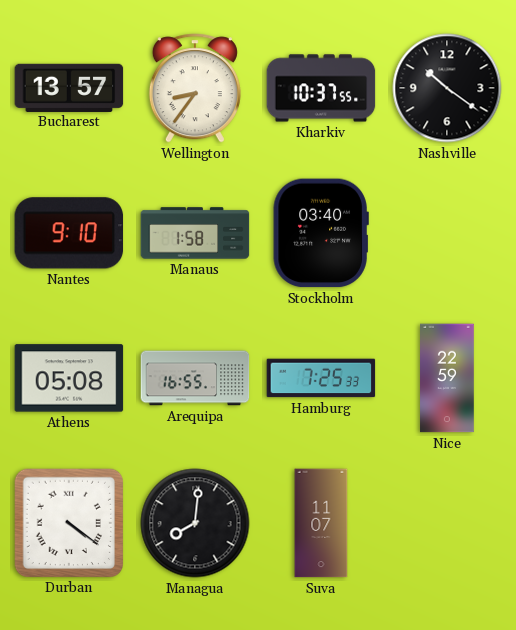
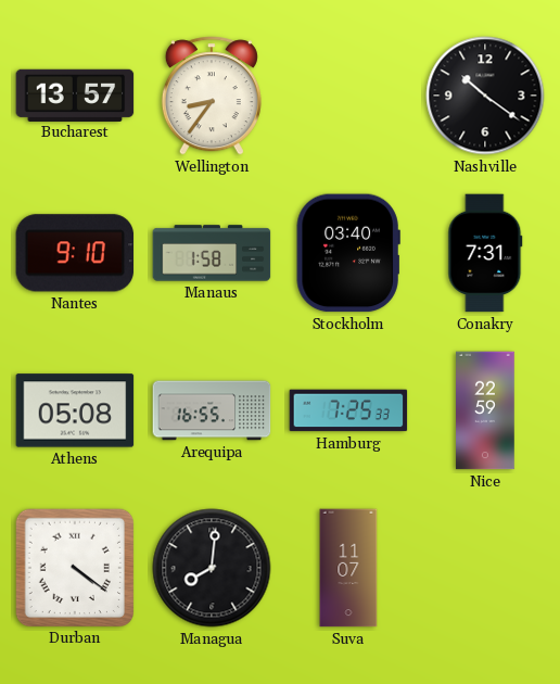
Kharkiv: 10:37 -> none
Conakry: none -> 7:31
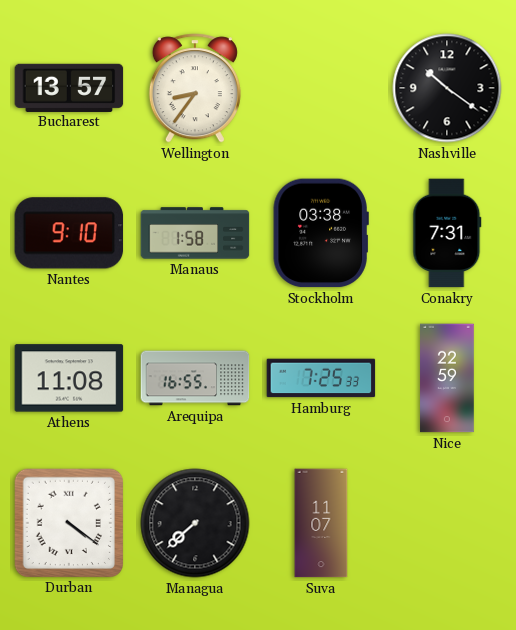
Stockholm: 03:40 -> 03:38
Athens: 05:08 -> 11:08
Managua: 8:01 -> 7:38
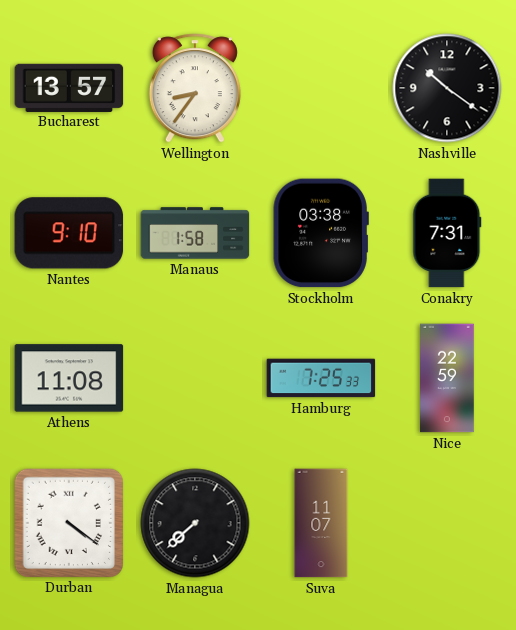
Arequipa: 16:55 -> none
